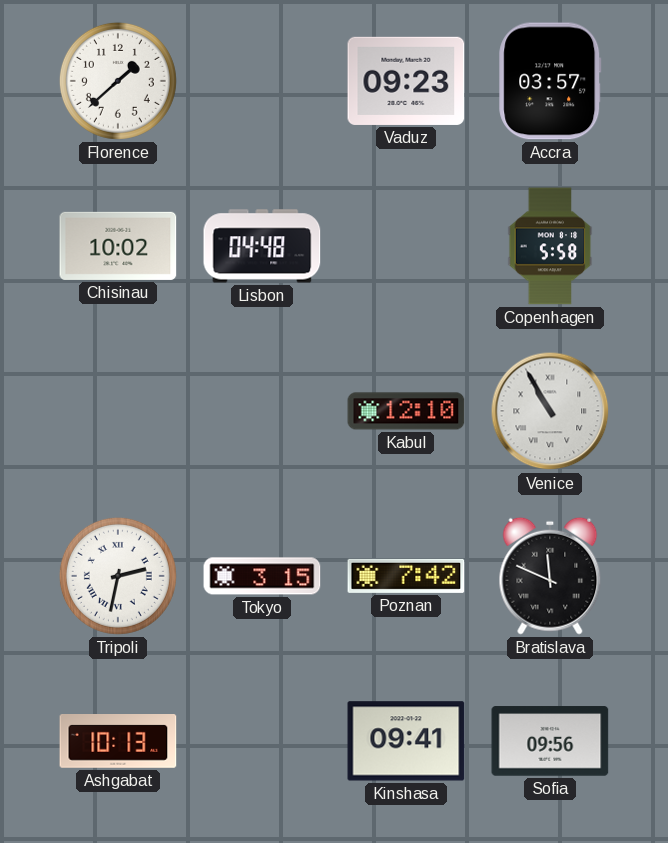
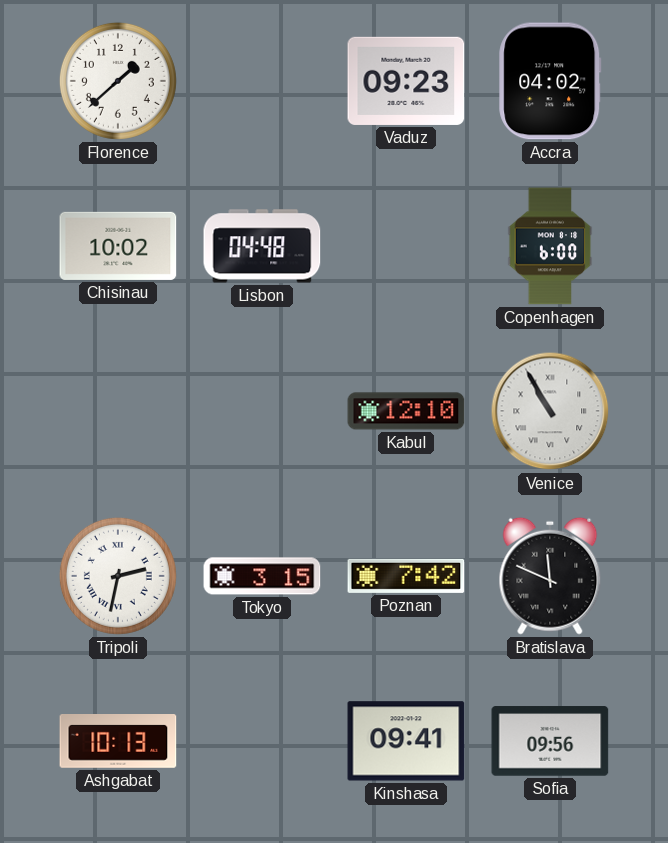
Accra: 03:57 -> 04:02
Copenhagen: 5:58 -> 6:00
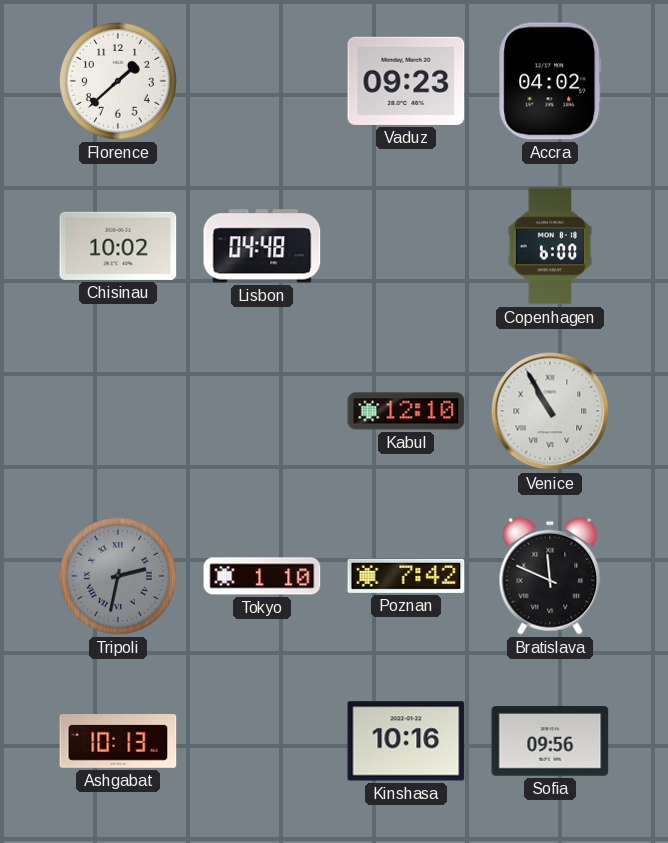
Tripoli dial: white -> grey
Tokyo: 3:15 -> 1:10
Kinshasa: 09:41 -> 10:16
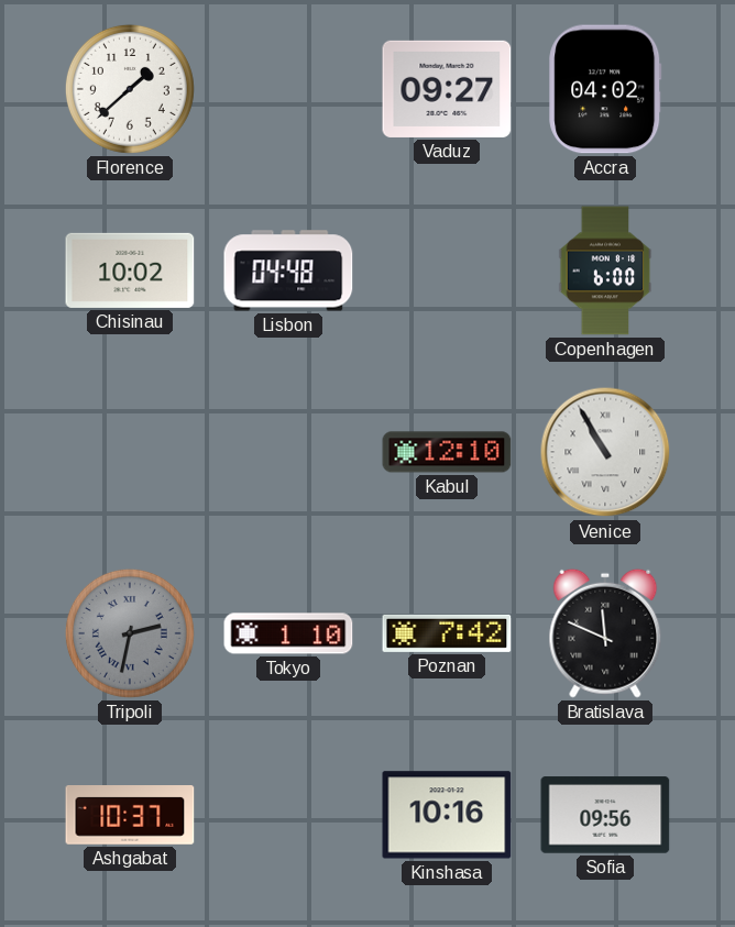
Vaduz: 09:23 -> 09:27
Ashgabat: 10:13 -> 10:37
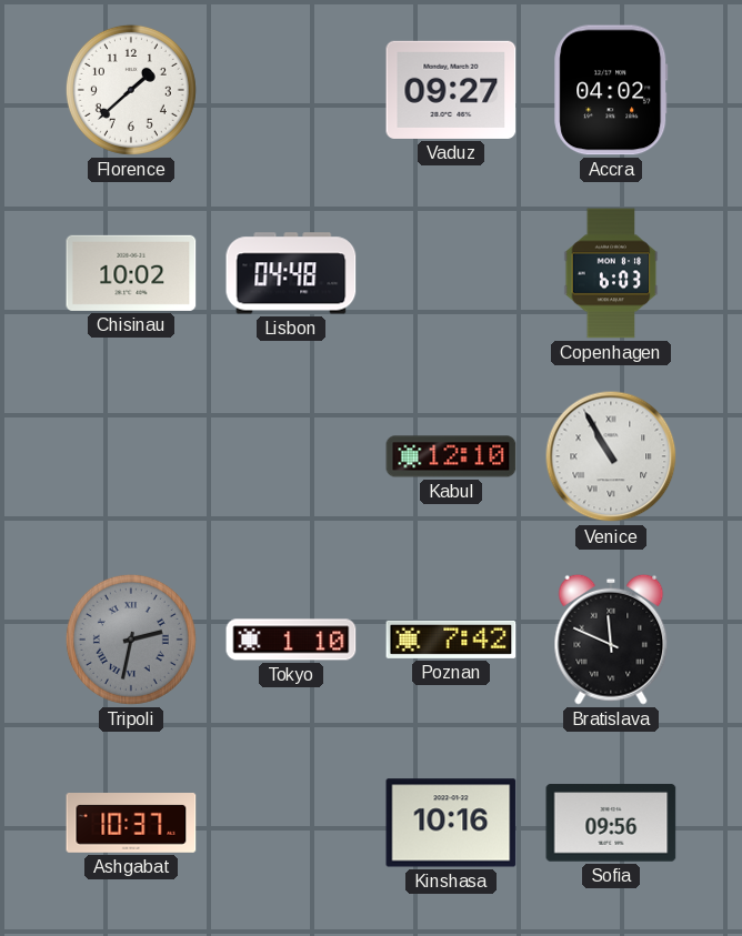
Copenhagen: 6:00 -> 6:03
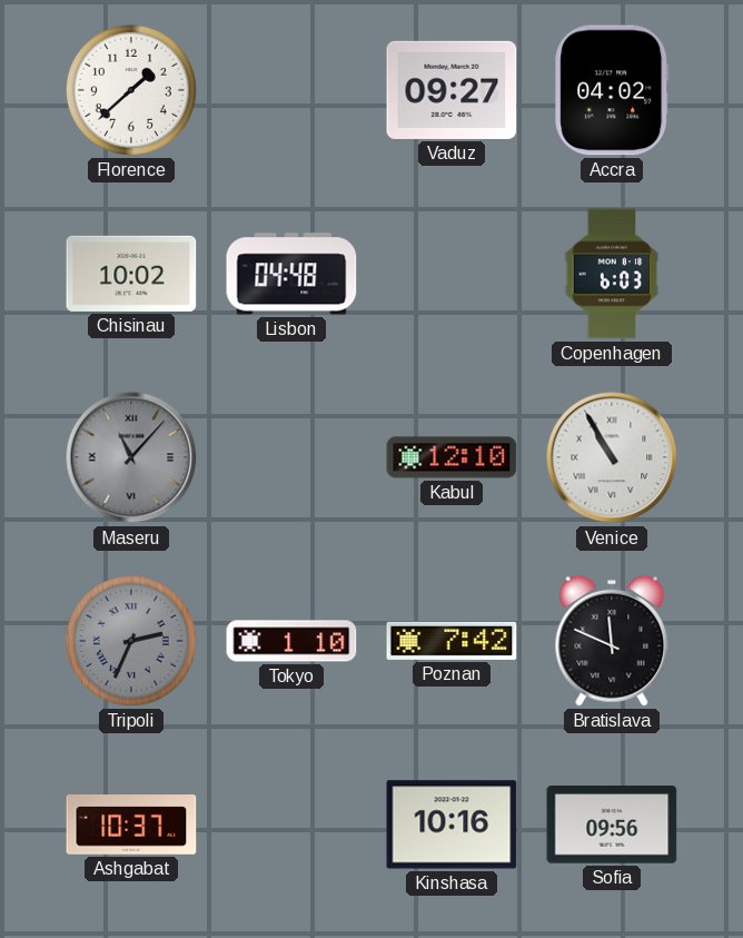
Maseru: none -> 11:07
Tripoli: 2:32 -> 2:34
